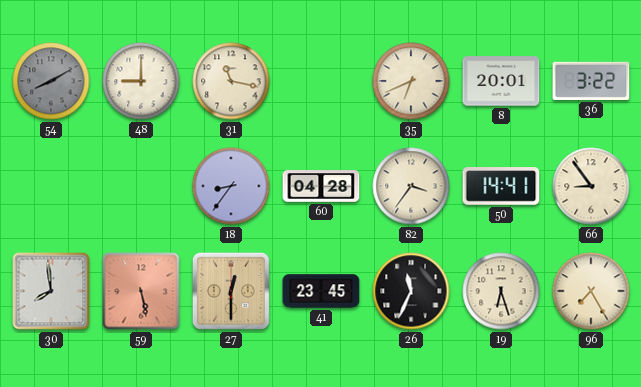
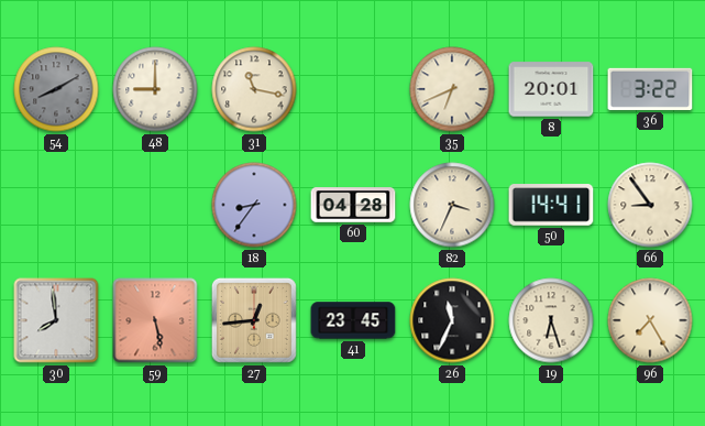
82: 3:36 -> 3:34
27: 12:30 -> 12:44
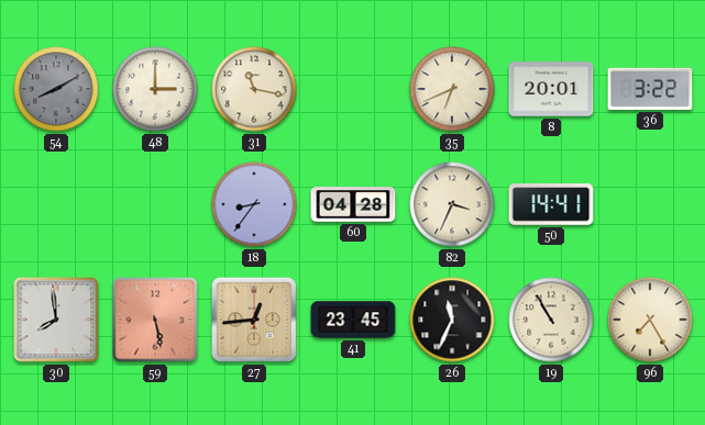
48: 9:00 -> 3:00
66: 8:54 -> none
19: 6:27 -> 10:55
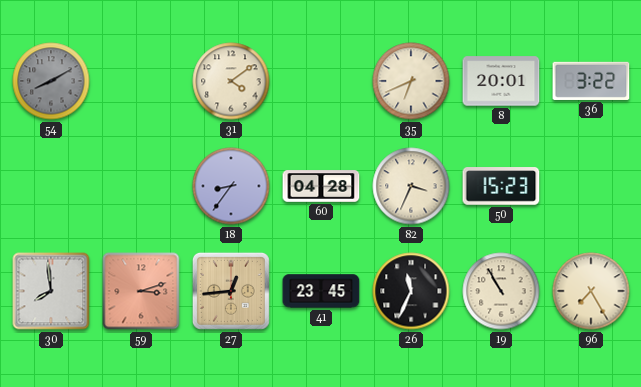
48: 3:00 -> none
31: 11:17 -> 4:09
50: 14:41 -> 15:23
59: 5:28 -> 3:12
